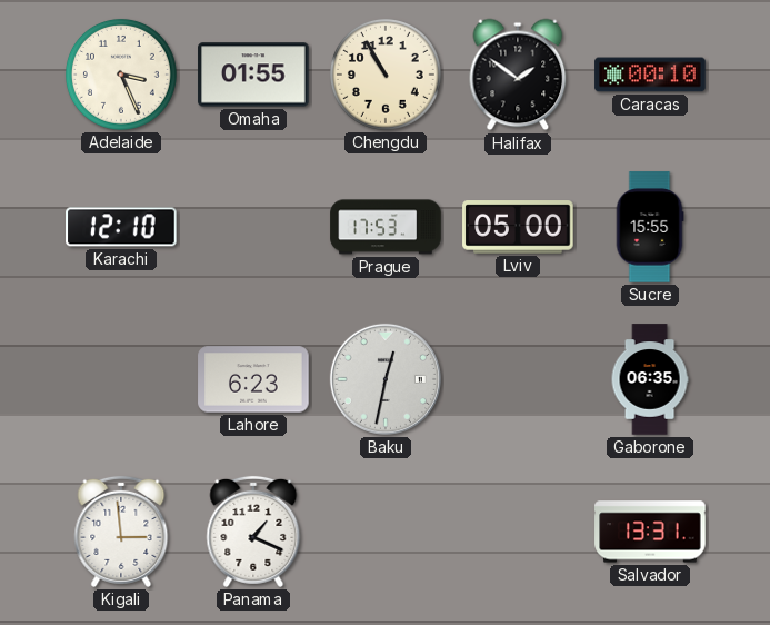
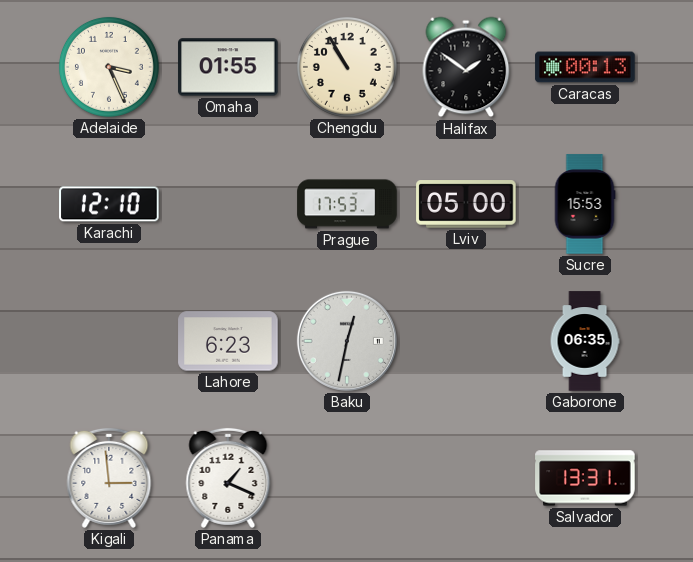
Caracas: 00:10 -> 00:13
Sucre: 15:55 -> 15:53
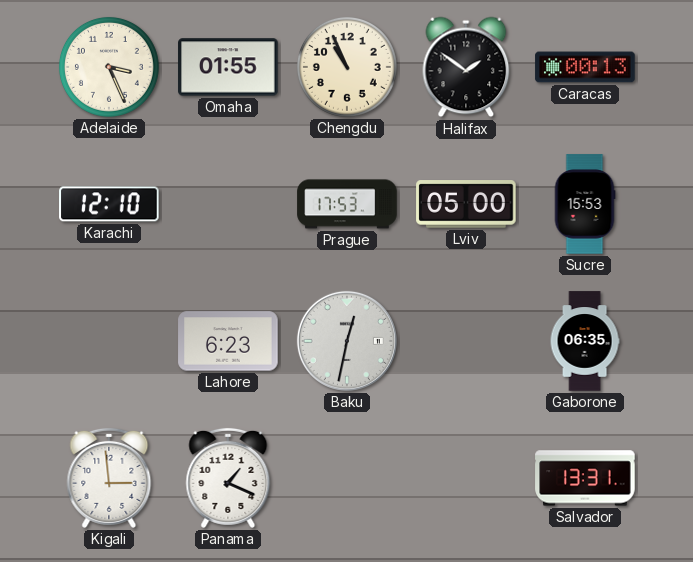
Chengdu: 10:55 -> 10:56
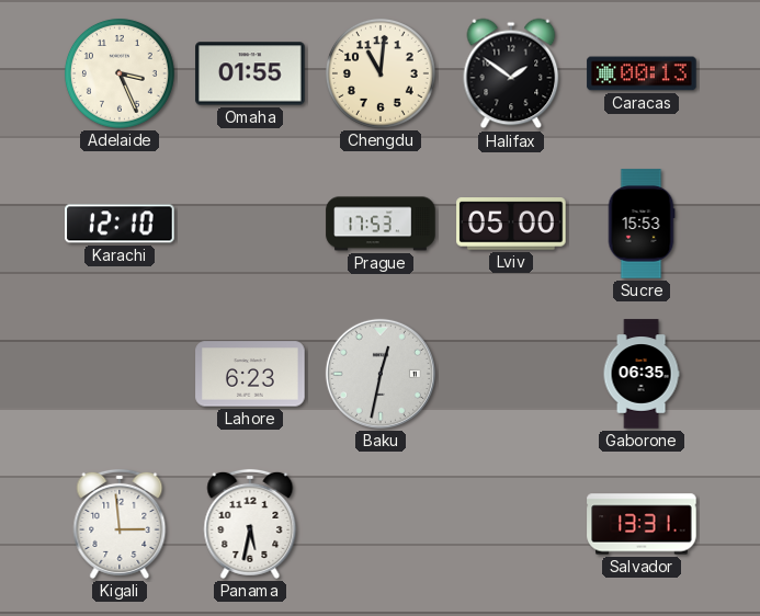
Chengdu: 10:56 -> 11:01
Panama: 1:19 -> 5:32
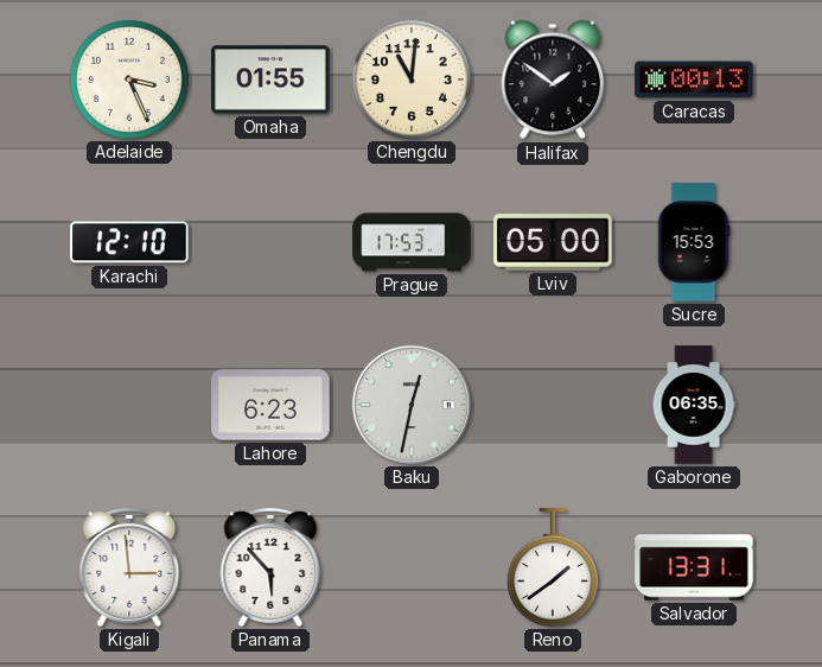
Panama: 5:32 -> 5:53
Reno: none -> 1:39
